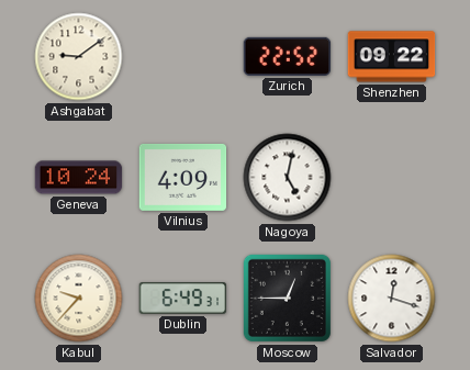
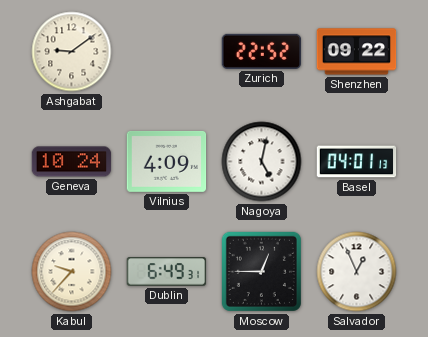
Basel: none -> 04:01
Salvador: 12:18 -> 12:56
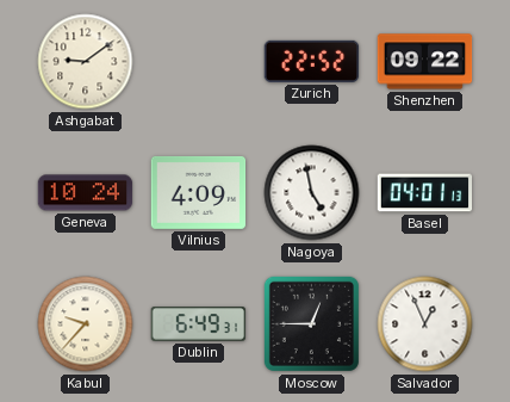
Nagoya: 5:02 -> 4:58
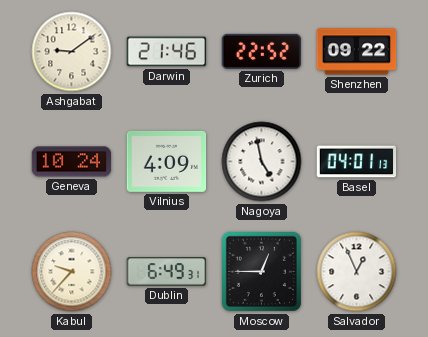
Darwin: none -> 21:46
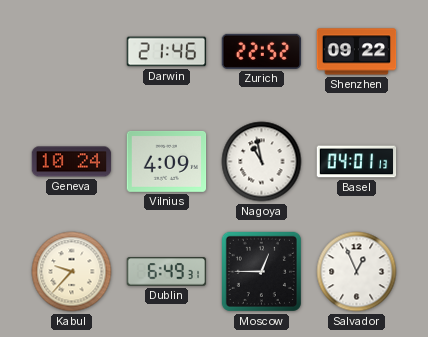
Ashgabat: 9:09 -> none
Nagoya: 4:58 -> 10:58
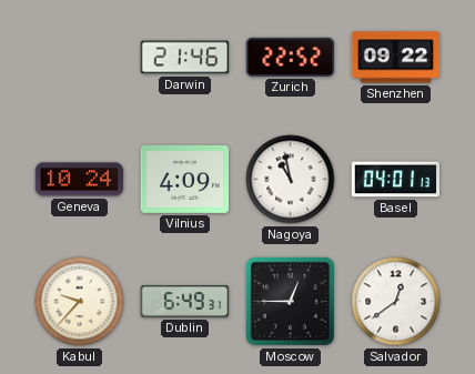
Salvador: 12:56 -> 12:39
